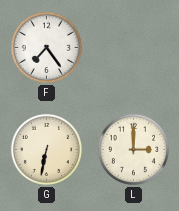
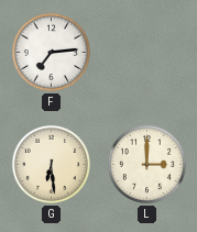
F: 7:24 -> 7:14
G: 6:32 -> 6:29
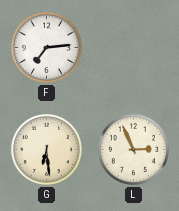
L: 3:00 -> 2:56
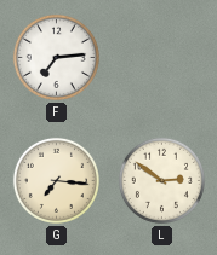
G: 6:29 -> 7:16
L: 2:56 -> 2:51
